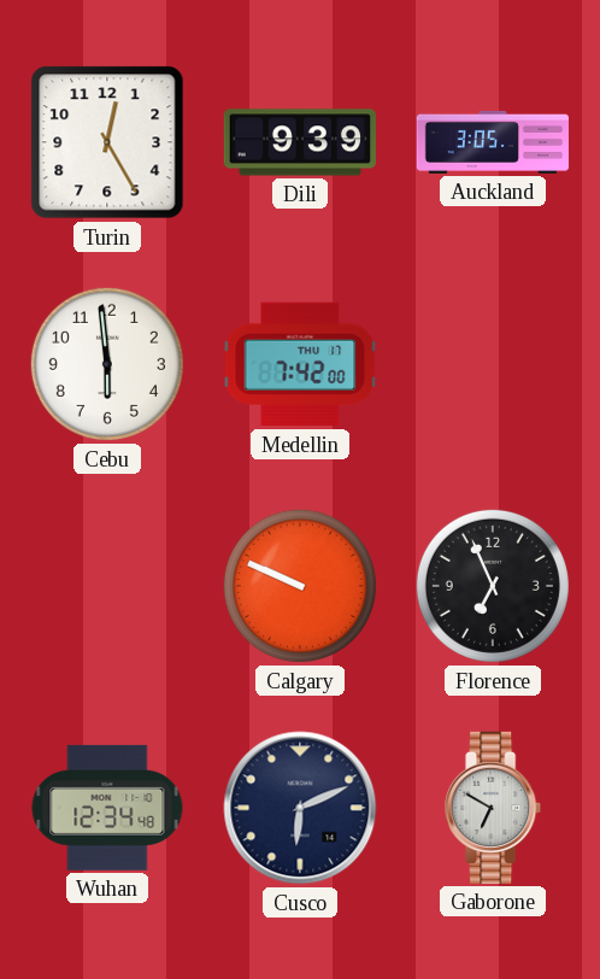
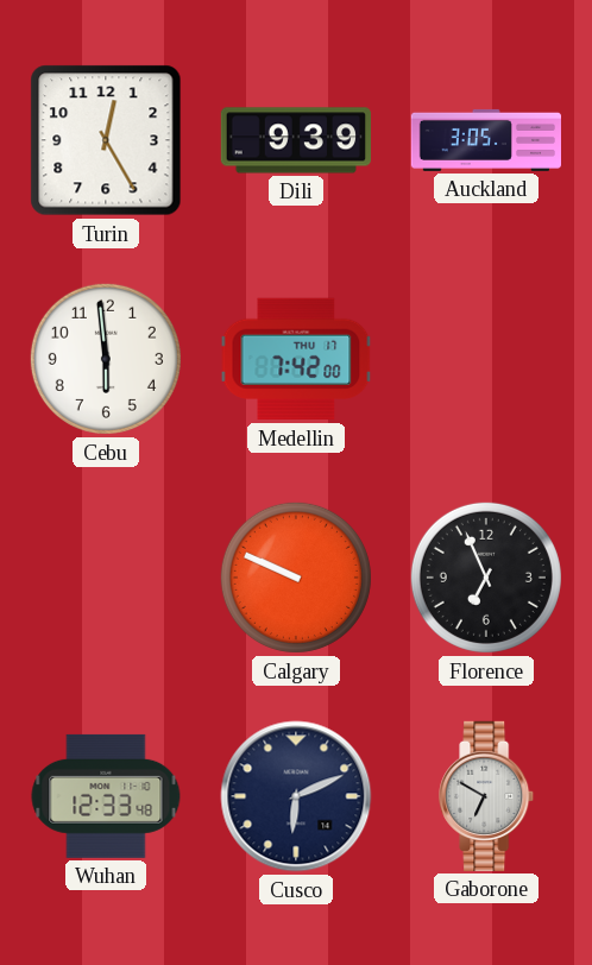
Wuhan: 12:34 -> 12:33
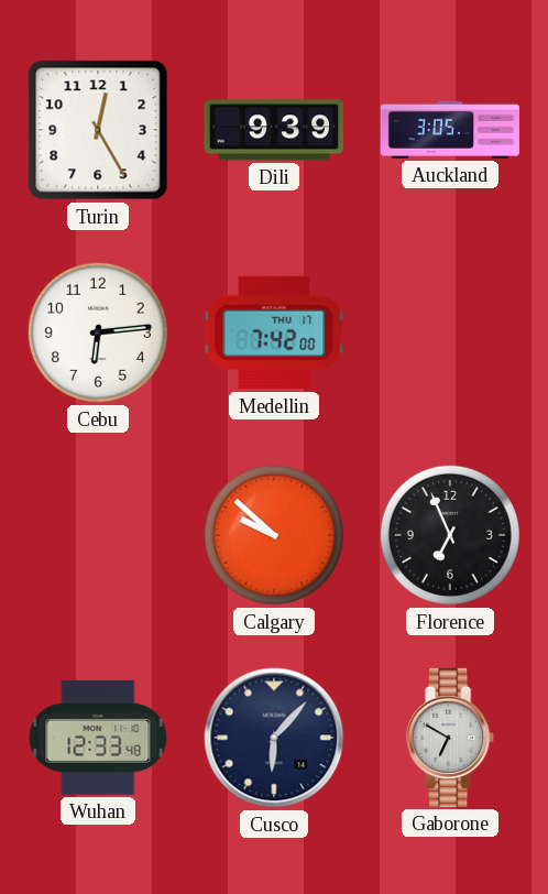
Cebu: 5:59 -> 6:14
Calgary: 9:49 -> 9:52
Cusco: 6:11 -> 6:07
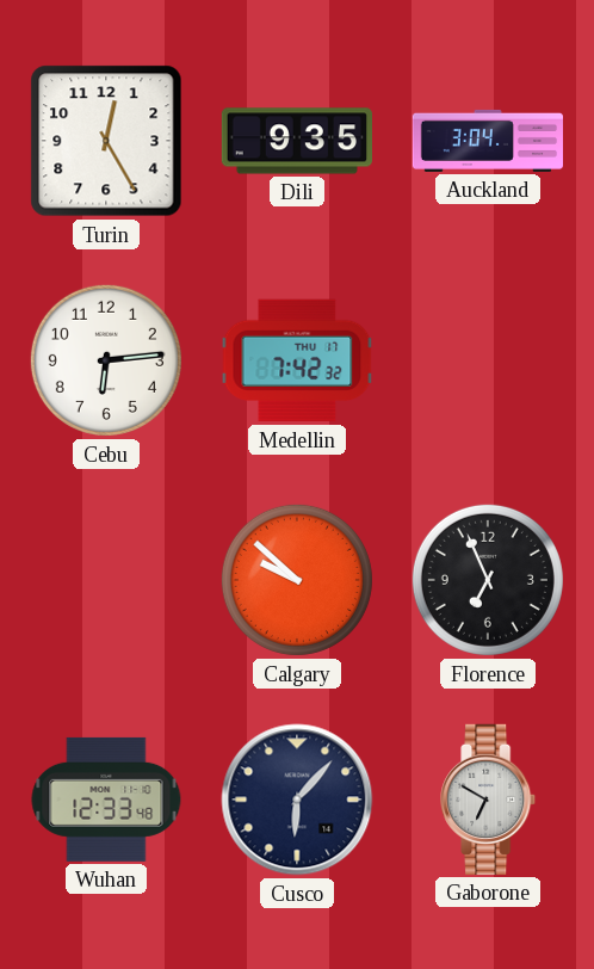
Dili: 9:39 -> 9:35
Auckland: 3:05 -> 3:04
Medellin: 7:42:00 -> 7:42:32
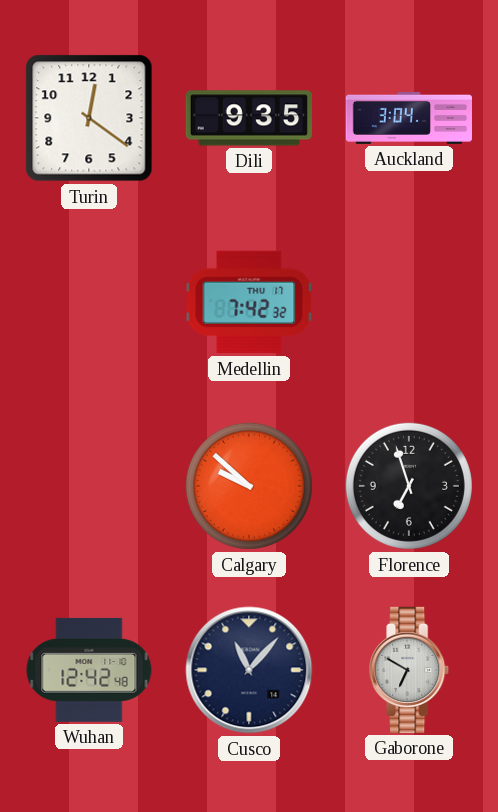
Turin: 12:25 -> 12:21
Cebu: 6:14 -> none
Florence: 6:56 -> 6:57
Wuhan: 12:33 -> 12:42
Cusco: 6:07 -> 11:07
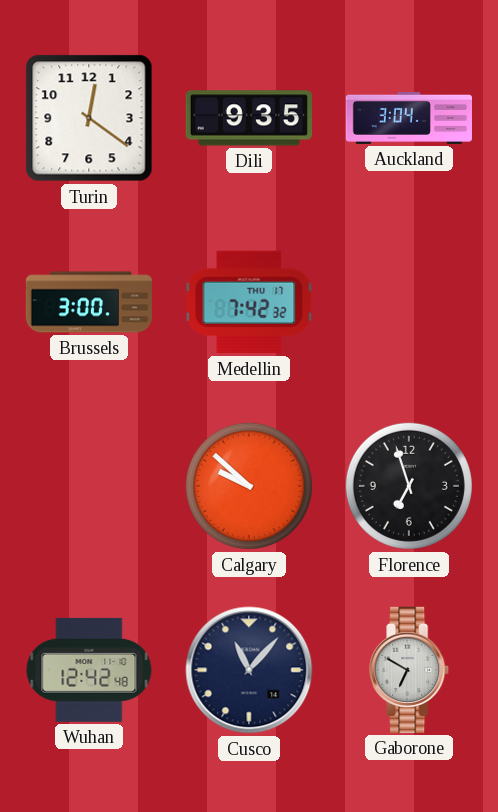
Brussels: none -> 3:00
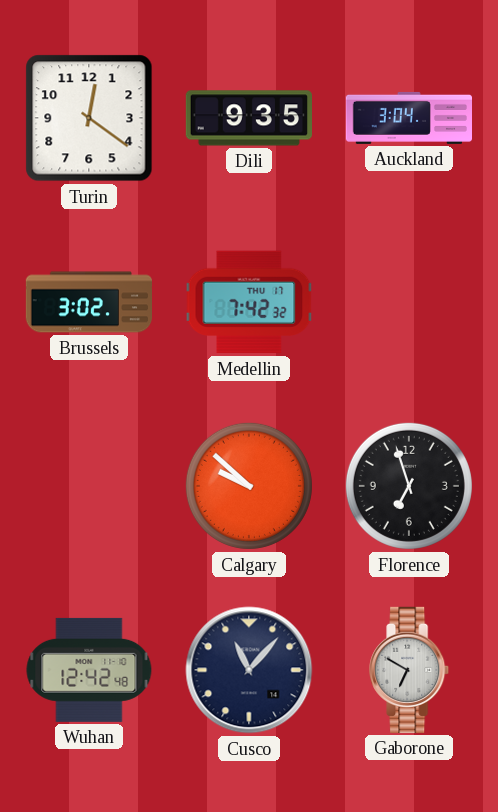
Brussels: 3:00 -> 3:02
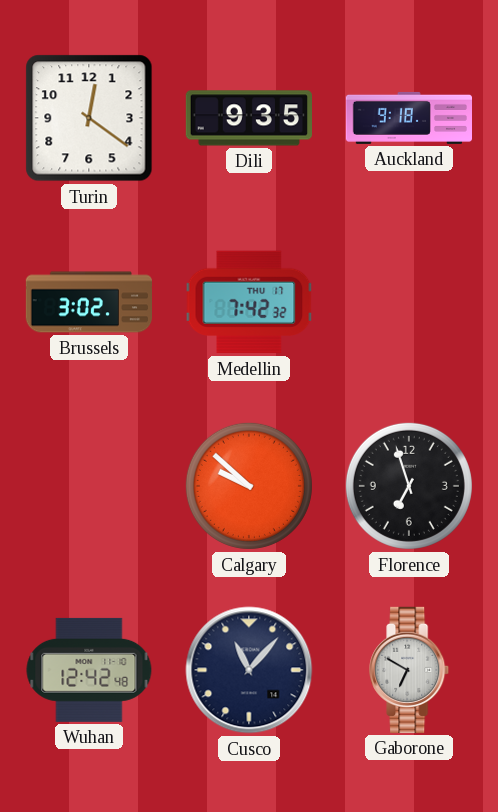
Auckland: 3:04 -> 9:18
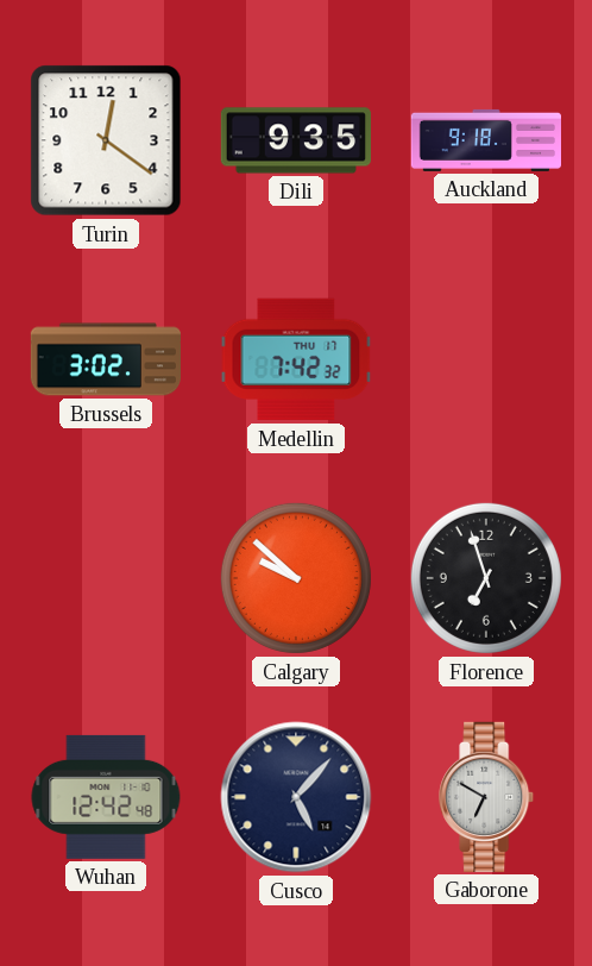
Cusco: 11:07 -> 5:07
